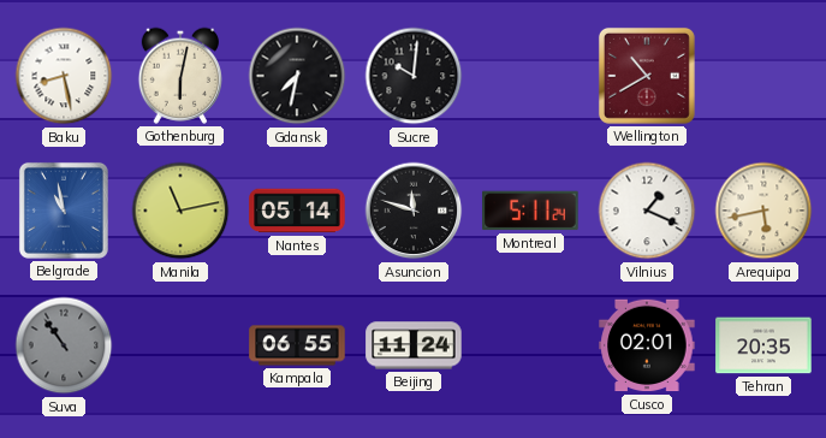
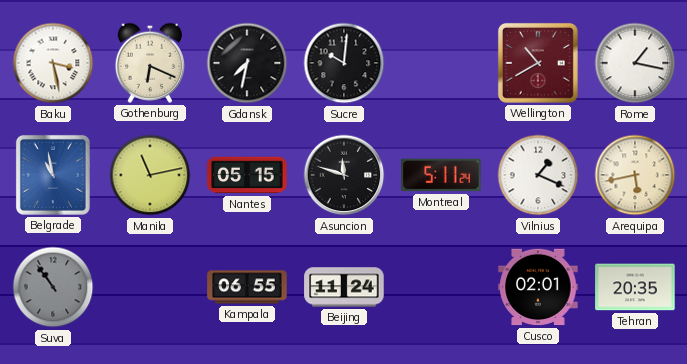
Baku: 8:28 -> 3:28
Gothenburg: 6:02 -> 6:19
Rome: none -> 1:17
Nantes: 05:14 -> 05:15
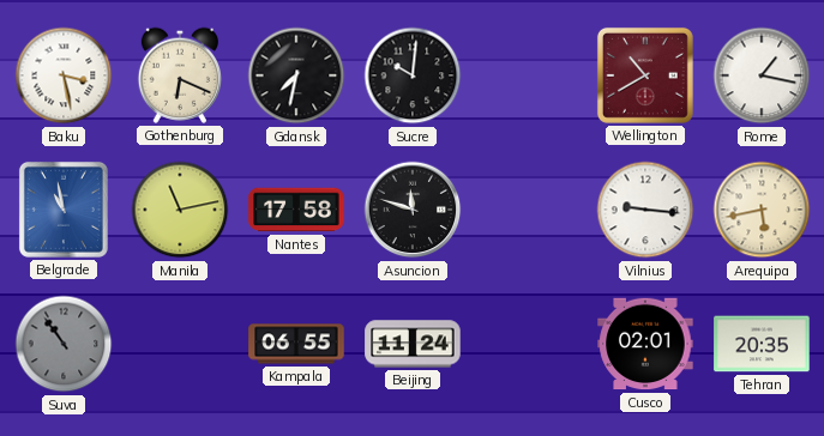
Nantes: 05:15 -> 17:58
Montreal: 5:11 -> none
Vilnius: 1:19 -> 9:16
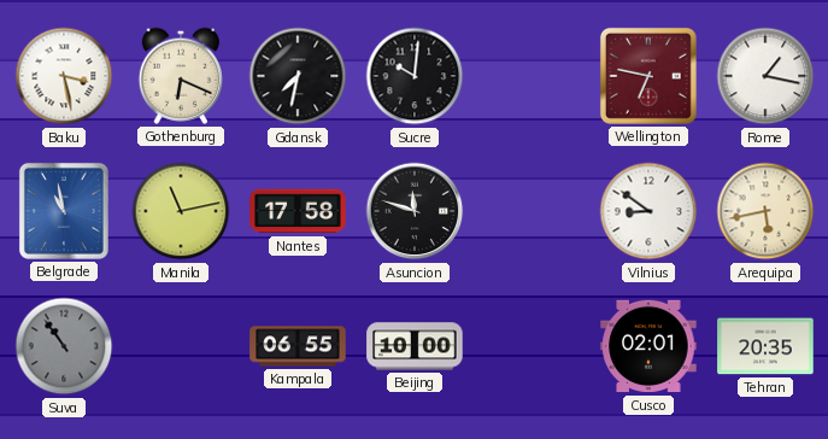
Wellington: 10:40 -> 6:47
Vilnius: 9:16 -> 8:51
Beijing: 11:24 -> 10:00
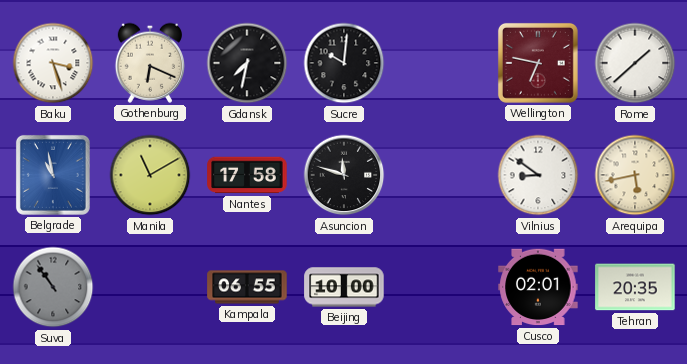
Baku: 3:28 -> 3:27
Rome: 1:17 -> 1:38
Manila: 11:13 -> 11:10
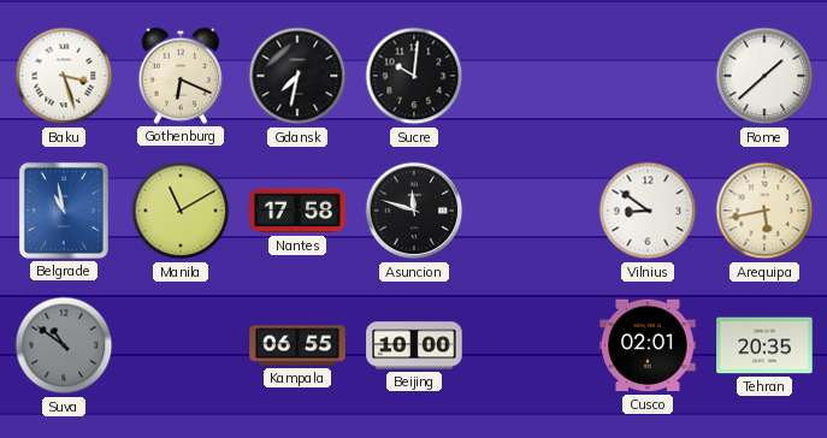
Wellington: 6:47 -> none
Suva: 10:54 -> 10:51
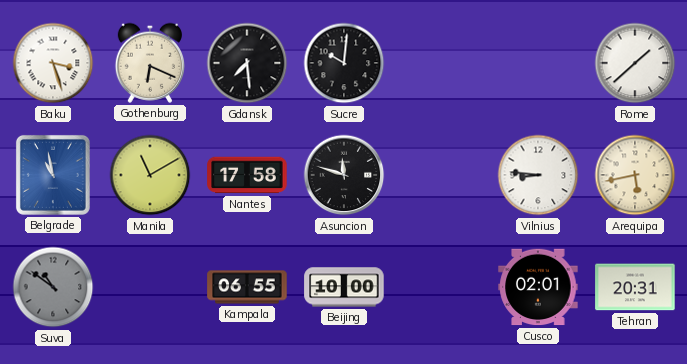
Gdansk: 7:32 -> 7:29
Vilnius: 8:51 -> 8:46
Tehran: 20:35 -> 20:31
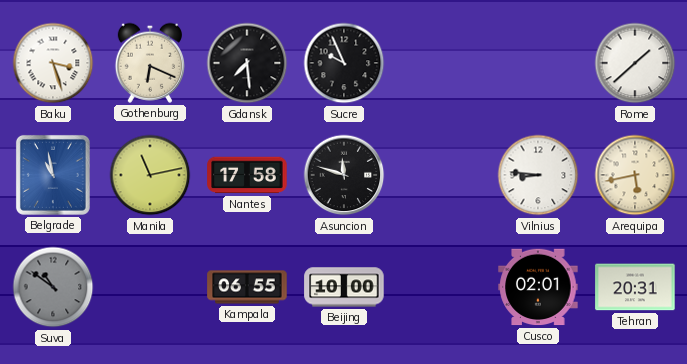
Sucre: 10:01 -> 9:56
Manila: 11:10 -> 11:13
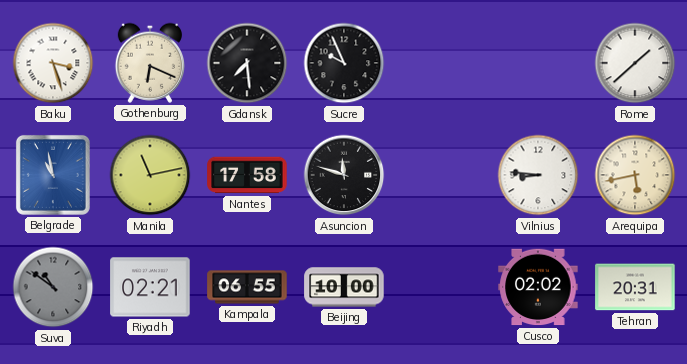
Riyadh: none -> 02:21
Cusco: 02:01 -> 02:02
